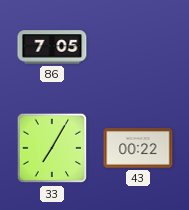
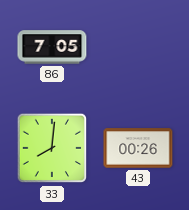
33: 7:05 -> 8:01
43: 00:22 -> 00:26
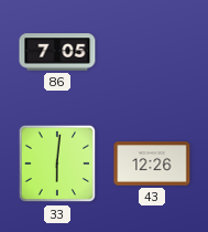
33: 8:01 -> 6:01
43: 00:26 -> 12:26
